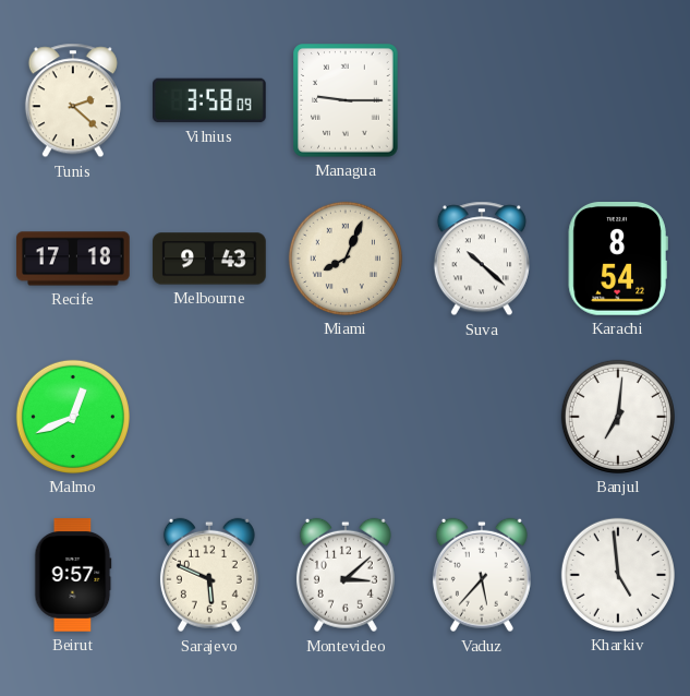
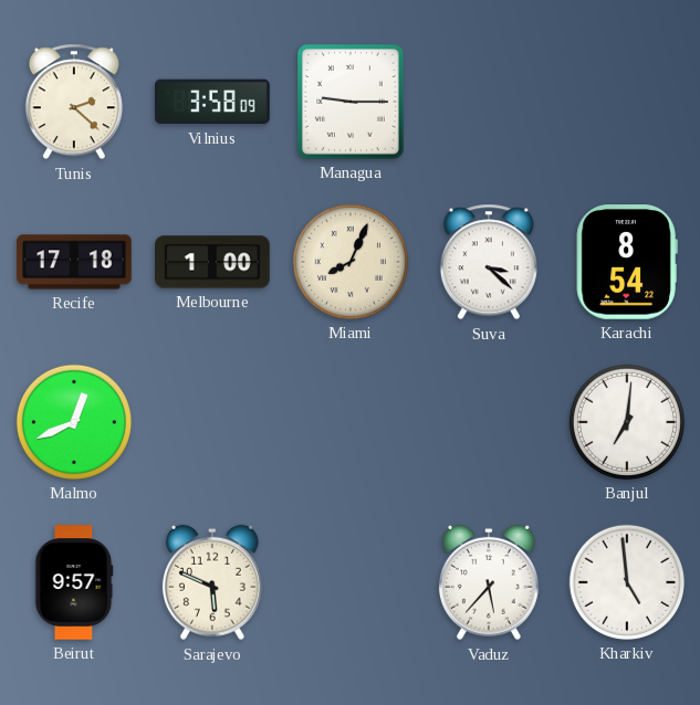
Melbourne: 9:43 -> 1:00
Suva: 10:22 -> 3:22
Montevideo: 3:08 -> none
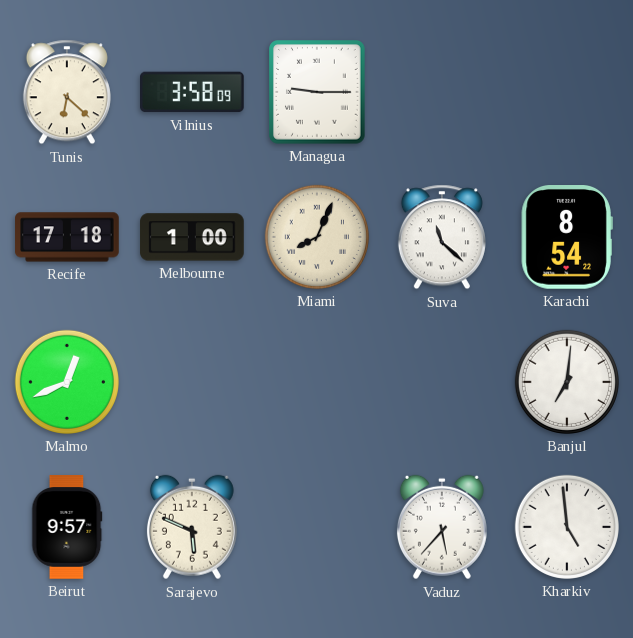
Tunis: 2:22 -> 6:22
Suva: 3:22 -> 11:22
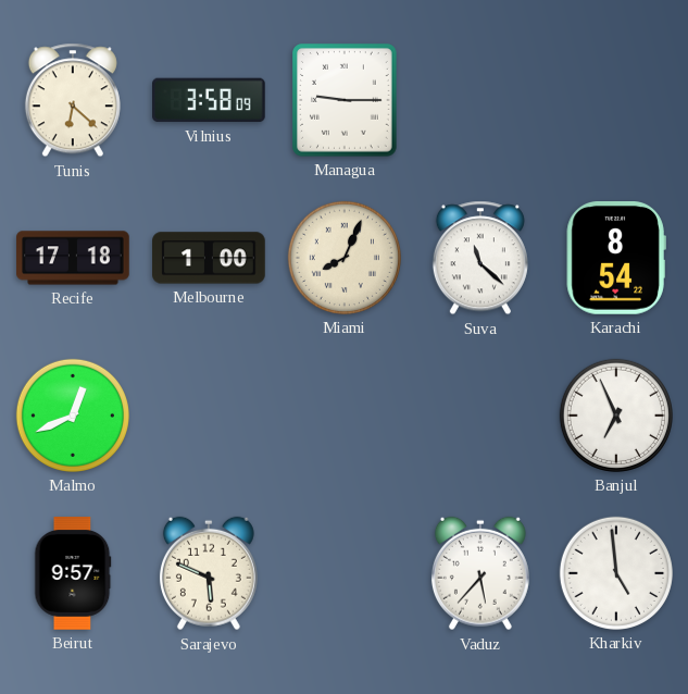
Banjul: 7:01 -> 6:56
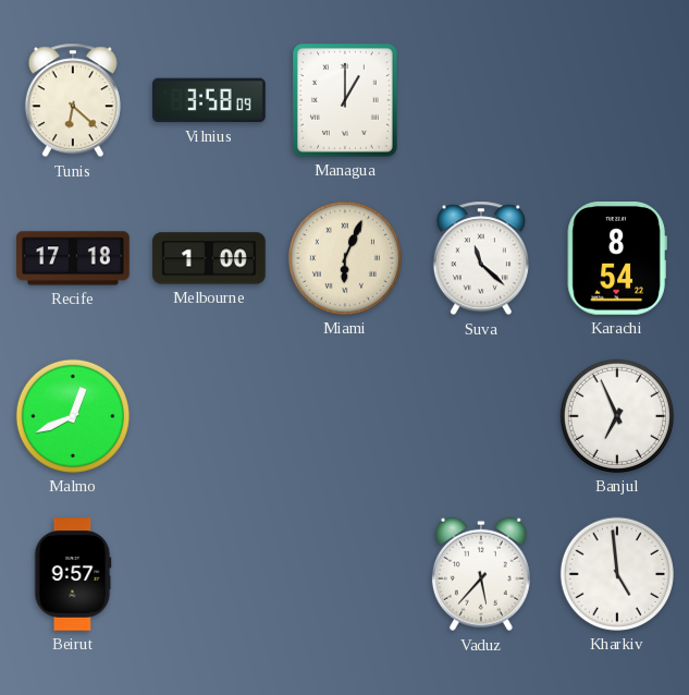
Managua: 9:15 -> 1:00
Miami: 8:04 -> 6:04
Sarajevo: 5:49 -> none
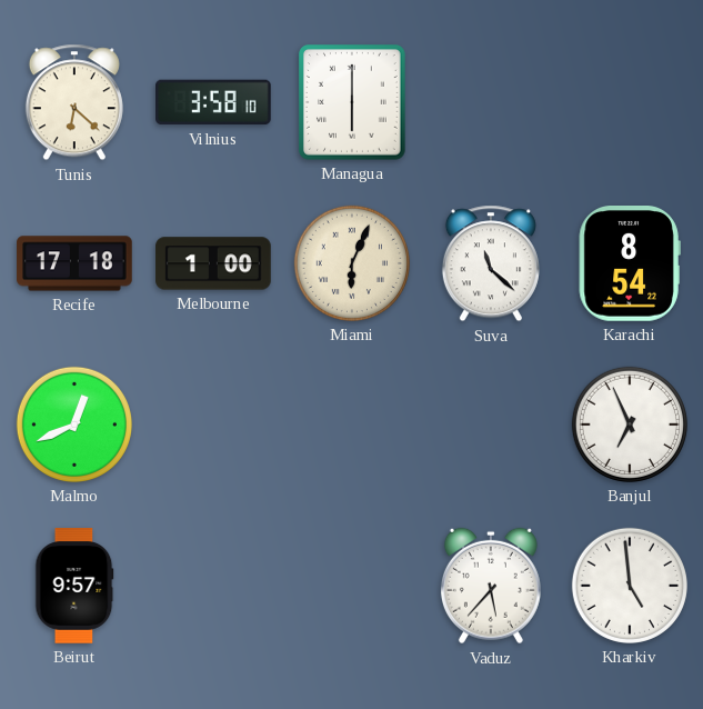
Vilnius: 3:58:09 -> 3:58:10
Managua: 1:00 -> 6:00
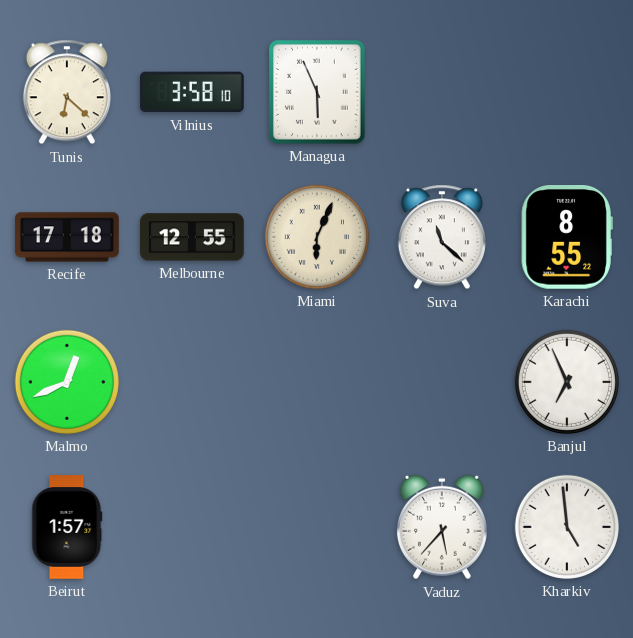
Managua: 6:00 -> 5:56
Melbourne: 1:00 -> 12:55
Karachi: 8:54 -> 8:55
Beirut: 9:57 -> 1:57
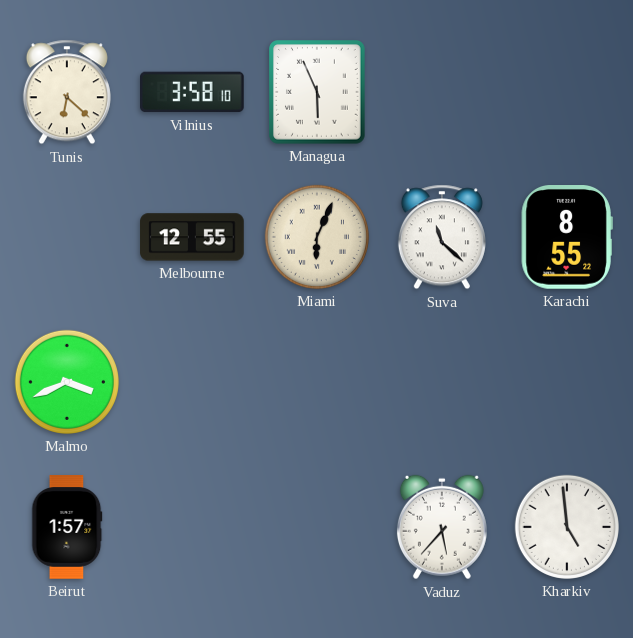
Recife: 17:18 -> none
Malmo: 12:41 -> 3:41
Banjul: 6:56 -> none
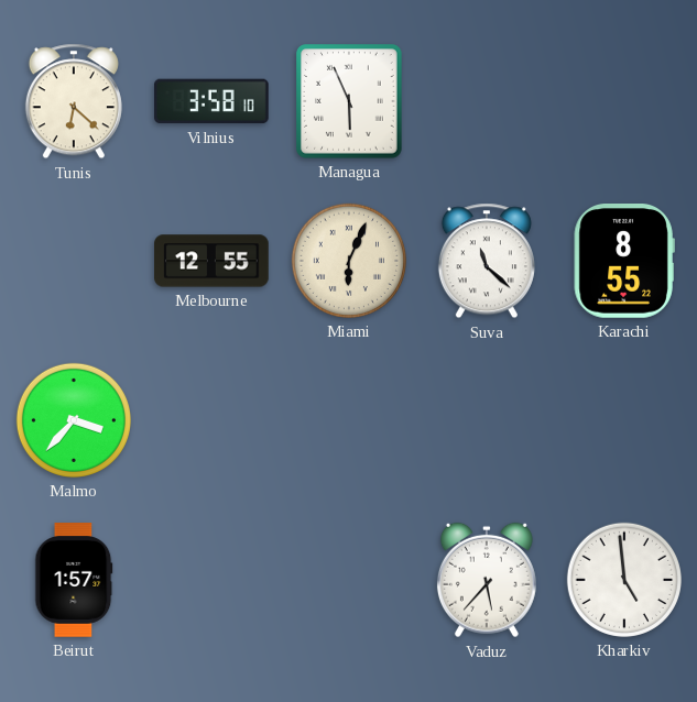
Malmo: 3:41 -> 3:37
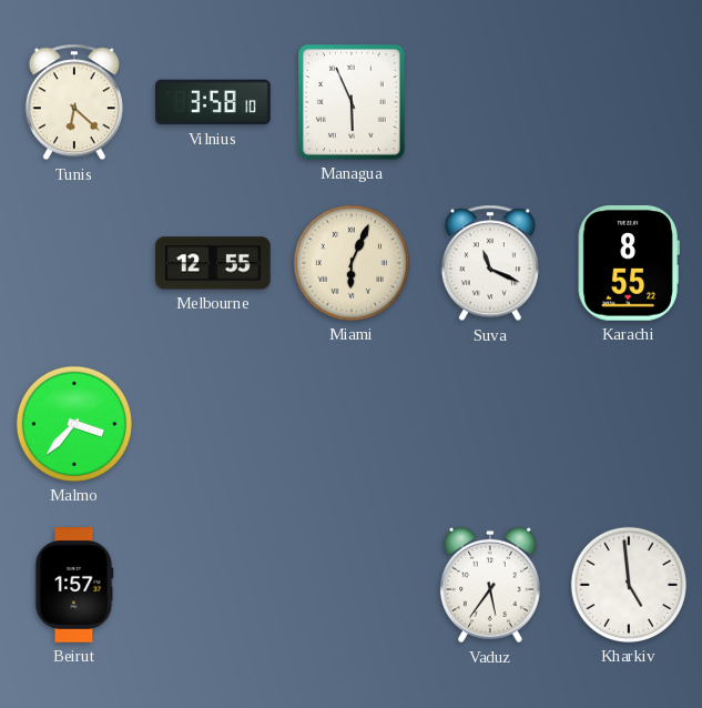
Suva: 11:22 -> 11:19
Vaduz: 5:37 -> 5:36
